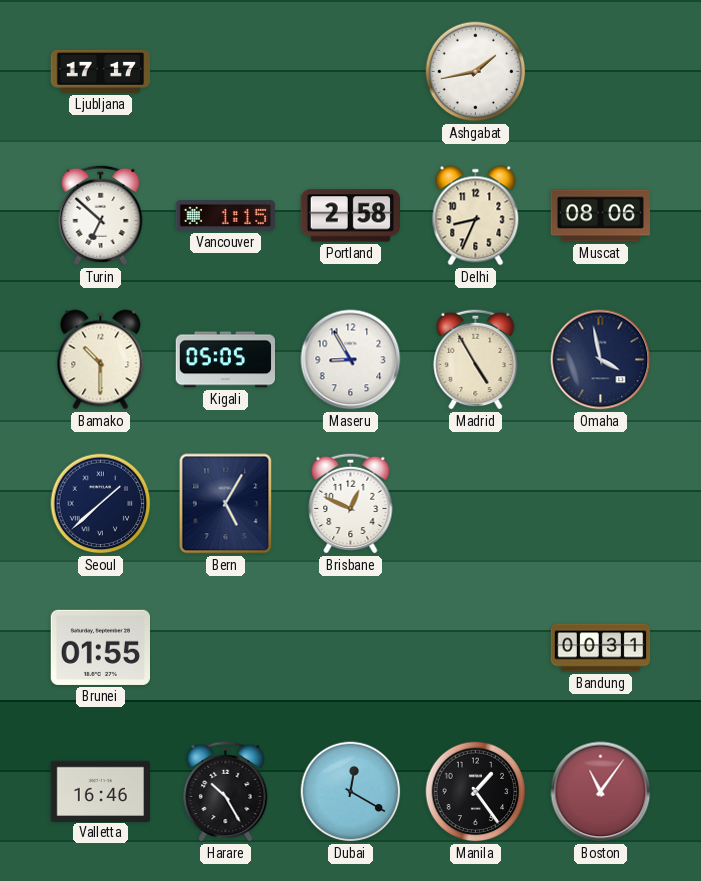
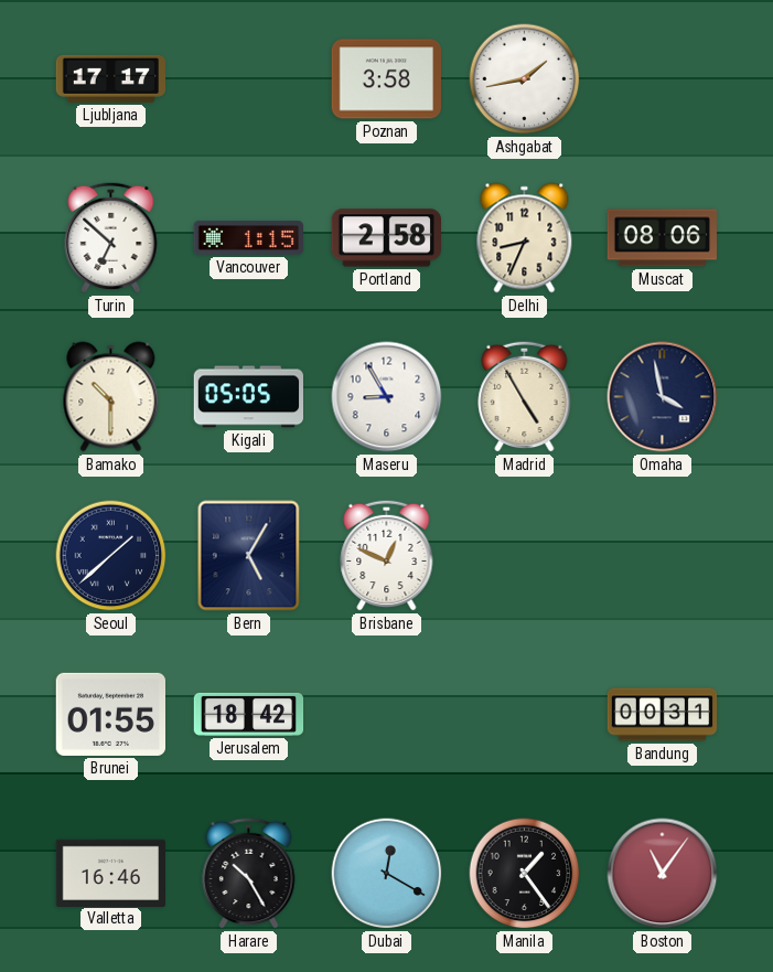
Poznan: none -> 3:58
Jerusalem: none -> 18:42
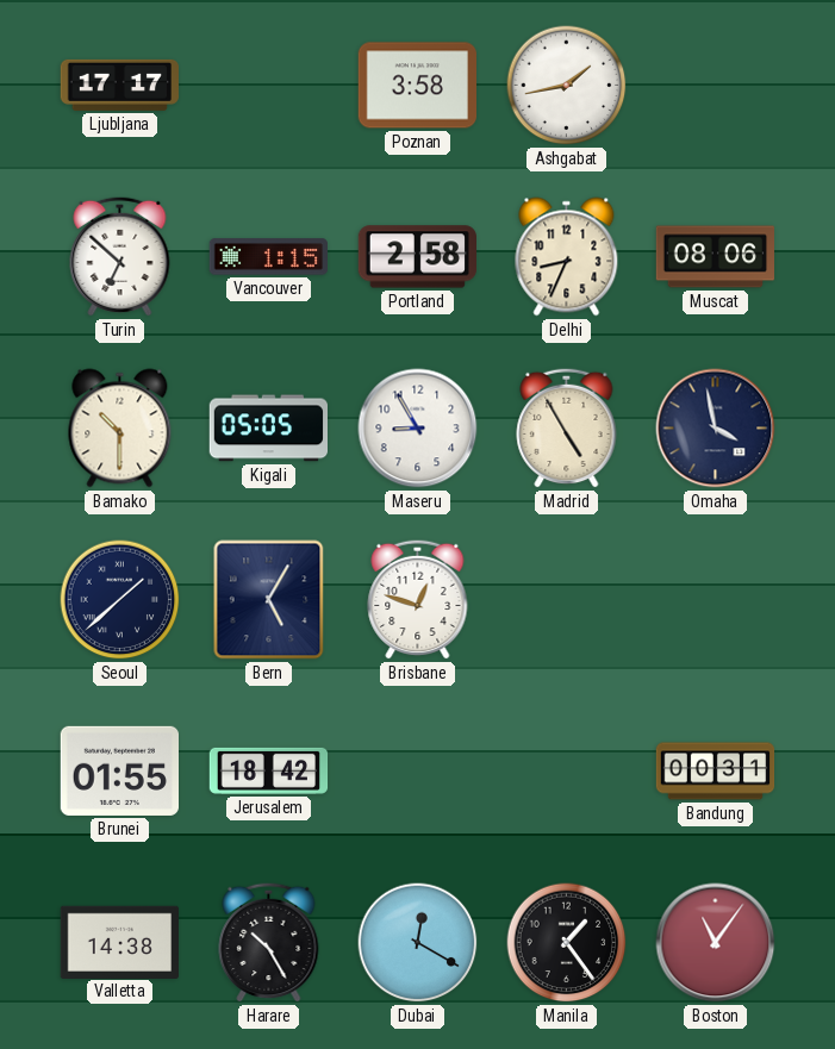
Brisbane: 12:49 -> 12:48
Valletta: 16:46 -> 14:38
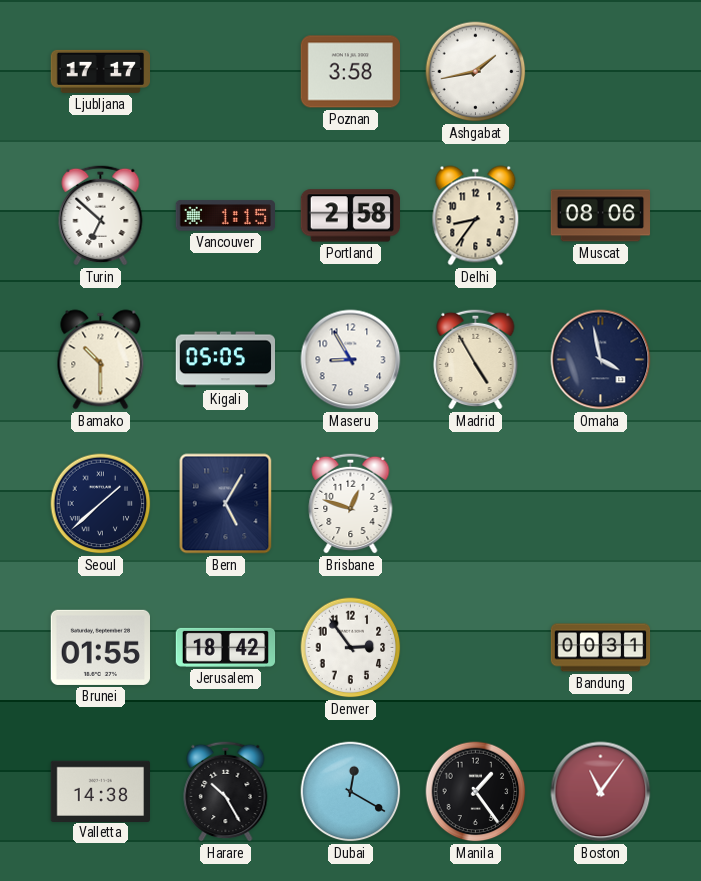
Delhi: 8:34 -> 8:36
Denver: none -> 2:54
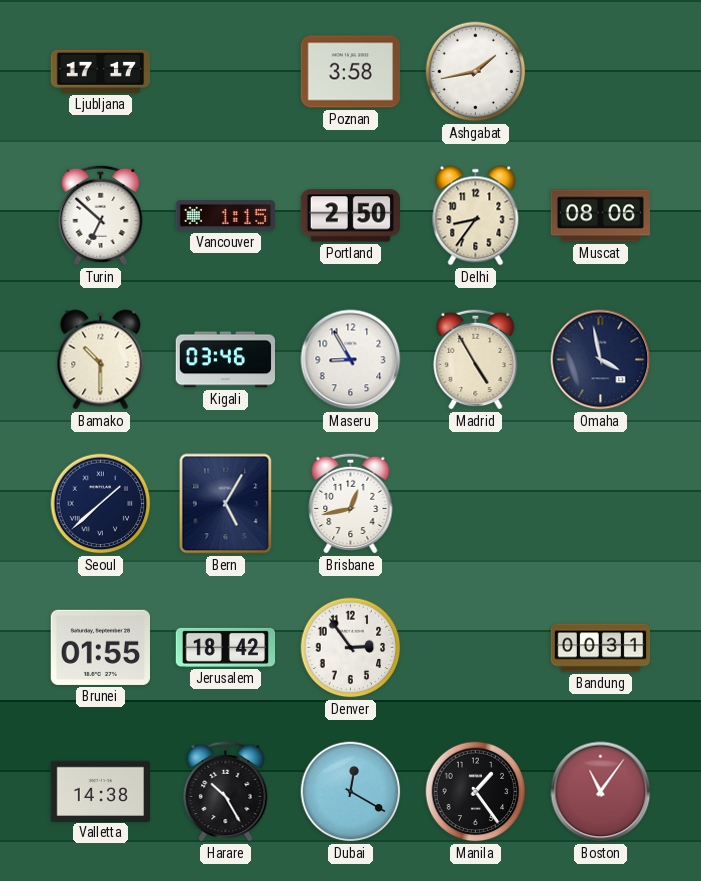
Portland: 2:58 -> 2:50
Kigali: 05:05 -> 03:46
Brisbane: 12:48 -> 12:43
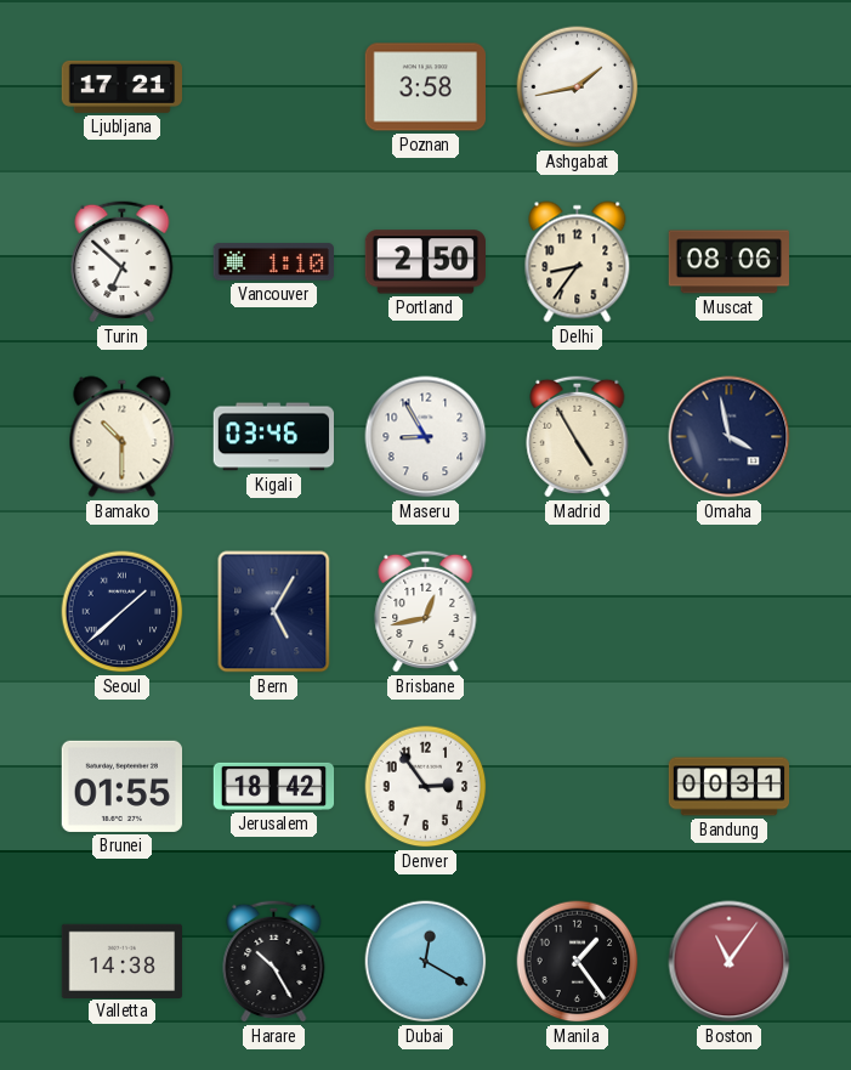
Ljubljana: 17:17 -> 17:21
Vancouver: 1:15 -> 1:10
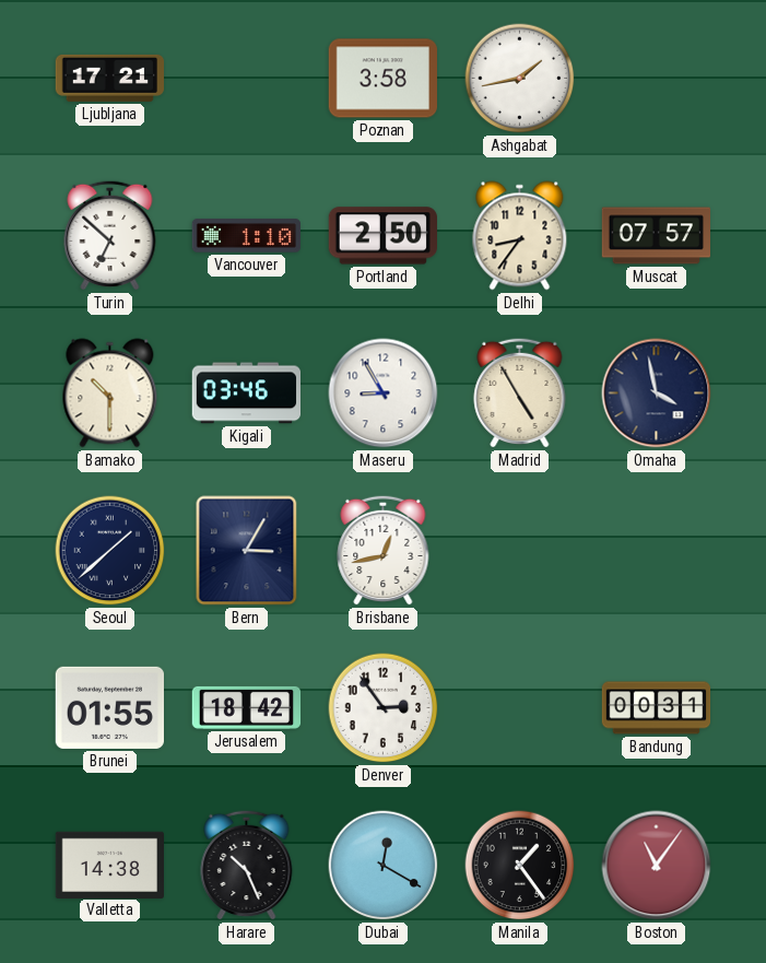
Muscat: 08:06 -> 07:57
Bern: 5:05 -> 3:05
Harare: 10:25 -> 10:26
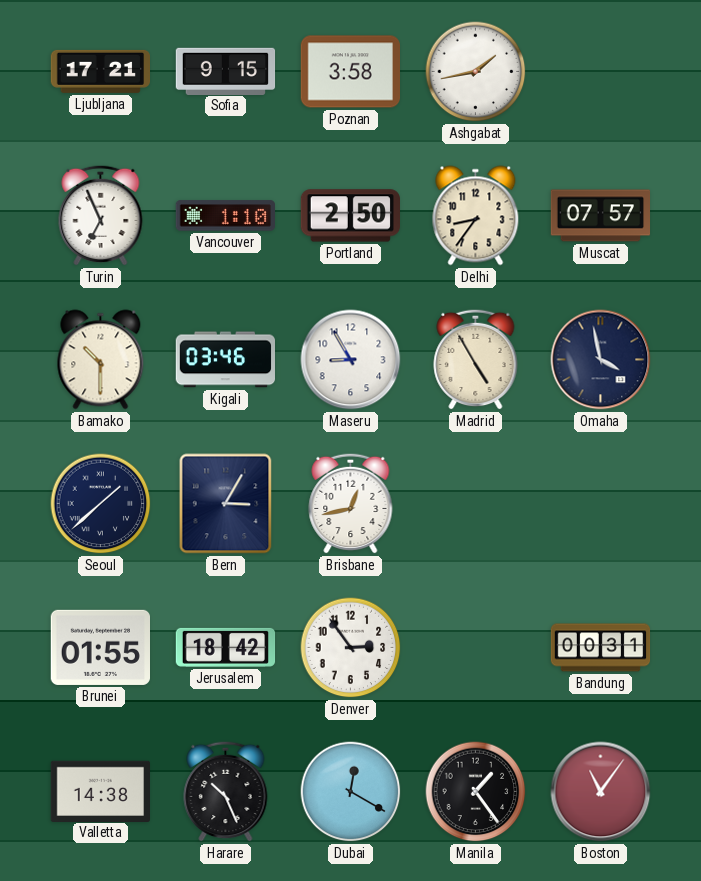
Sofia: none -> 9:15
Turin: 6:52 -> 6:56
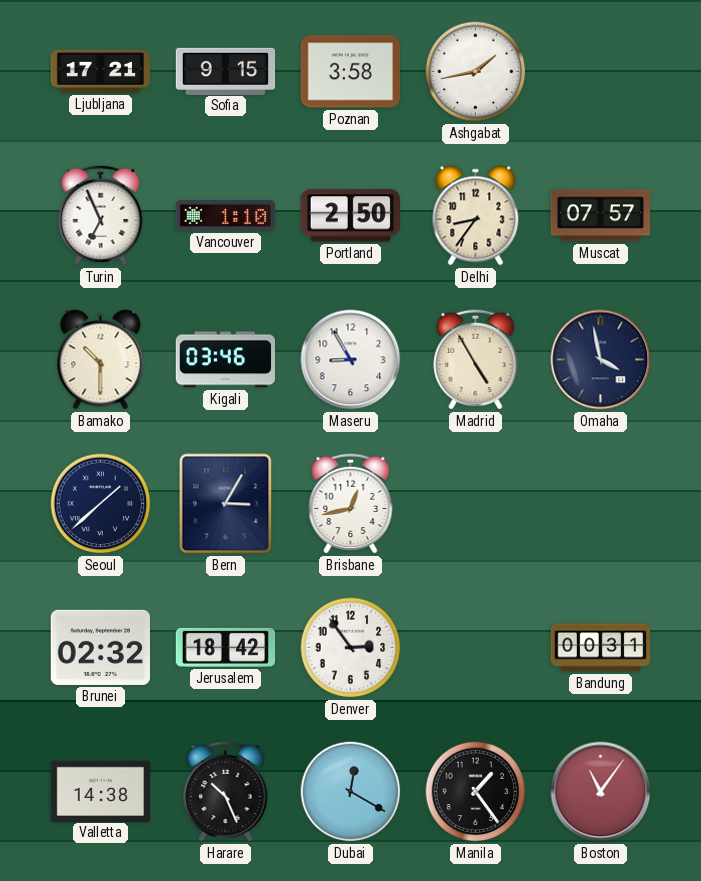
Brunei: 01:55 -> 02:32
